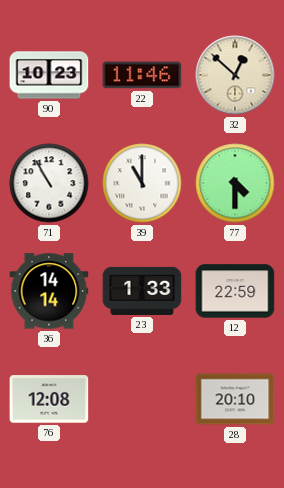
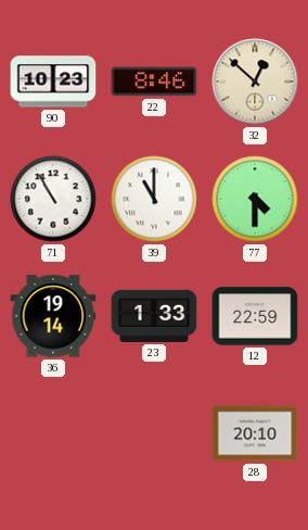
22: 11:46 -> 8:46
36: 14:14 -> 19:14
76: 12:08 -> none
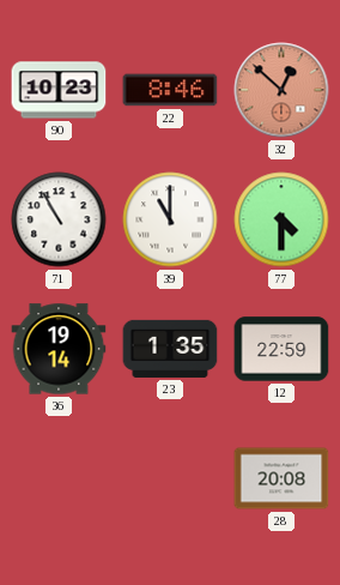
32 dial: cream -> salmon
23: 1:33 -> 1:35
28: 20:10 -> 20:08
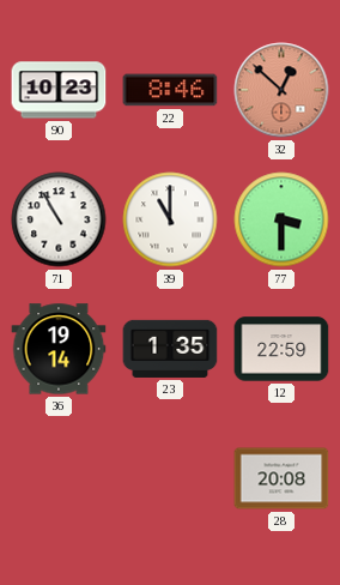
77: 4:30 -> 3:30
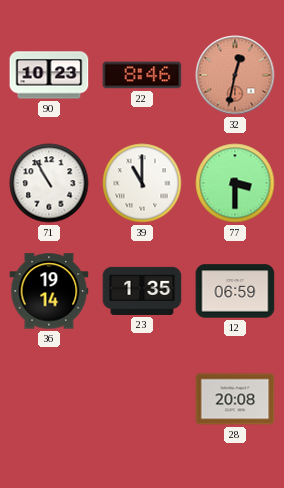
32: 12:52 -> 12:32
12: 22:59 -> 06:59
